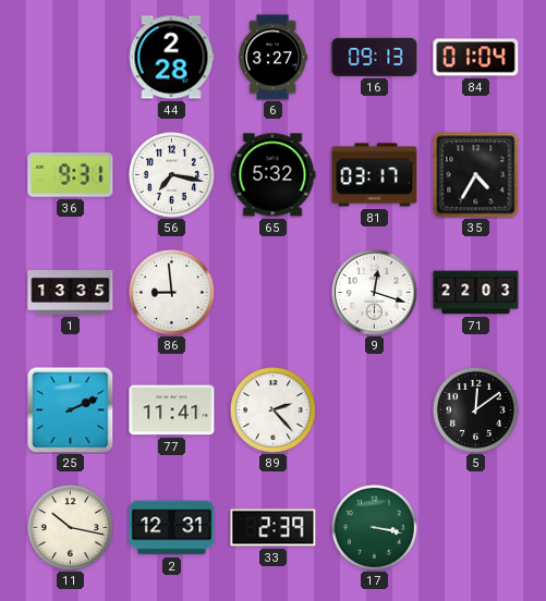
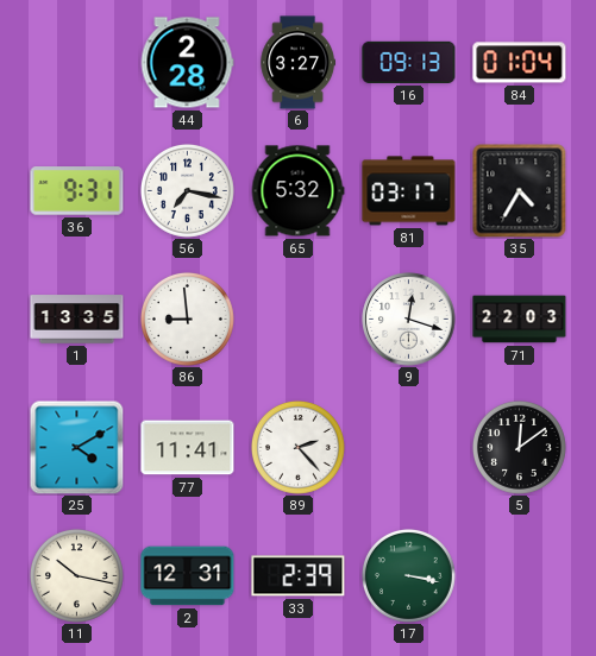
25: 2:11 -> 4:10
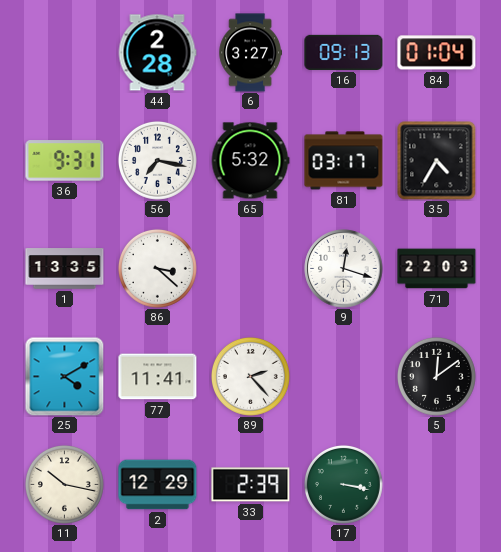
86: 8:59 -> 3:22
2: 12:31 -> 12:29
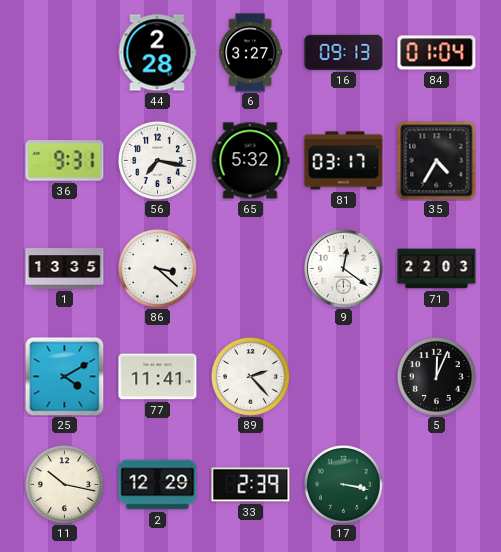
9: 12:18 -> 12:21
5: 12:09 -> 12:04
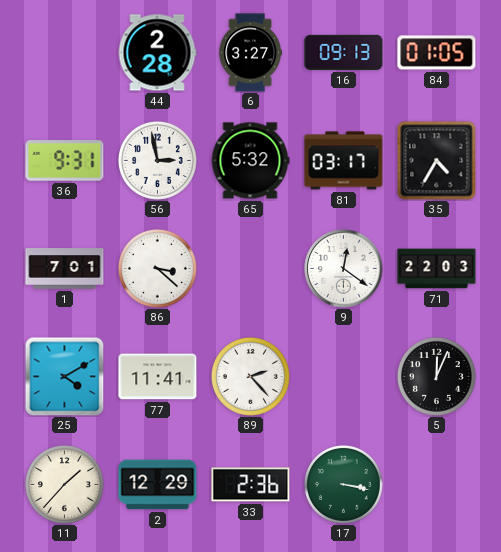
84: 01:04 -> 01:05
56: 7:17 -> 2:58
1: 13:35 -> 7:01
11: 10:17 -> 1:37
33: 2:39 -> 2:36
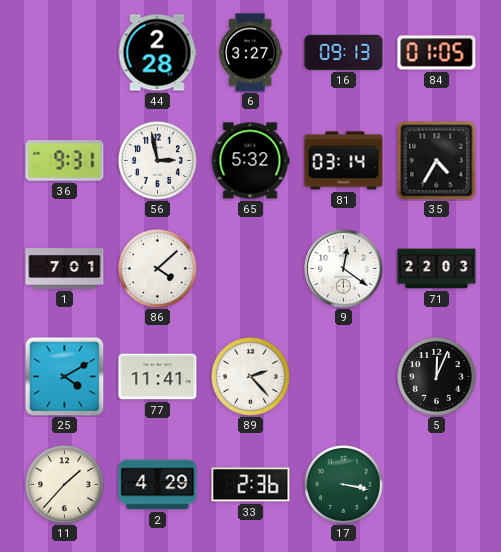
81: 03:17 -> 03:14
86: 3:22 -> 4:08
2: 12:29 -> 4:29
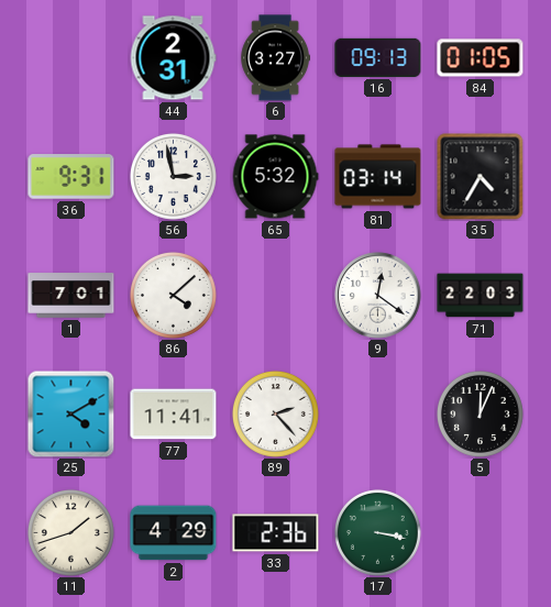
44: 2:28 -> 2:31
11: 1:37 -> 1:42
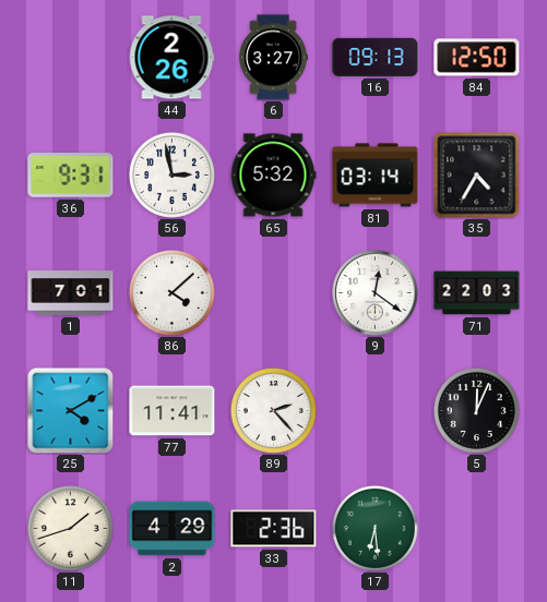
44: 2:31 -> 2:26
84: 01:05 -> 12:50
17: 3:17 -> 6:29
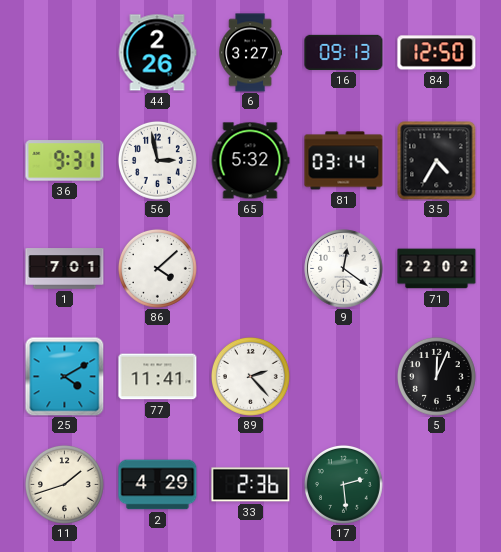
71: 22:03 -> 22:02
17: 6:29 -> 2:29
